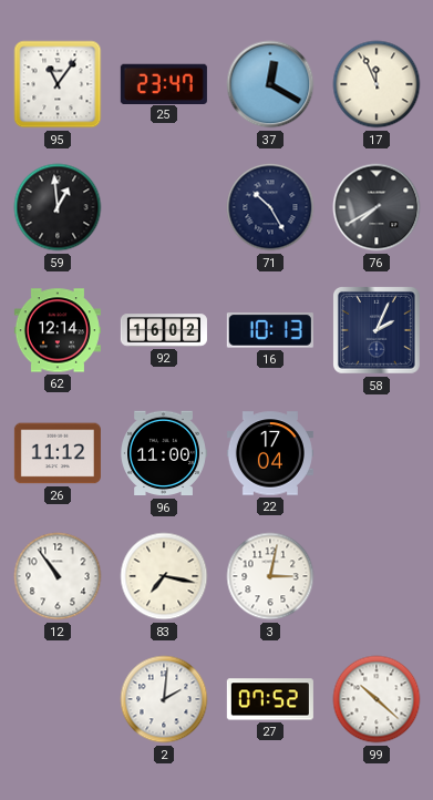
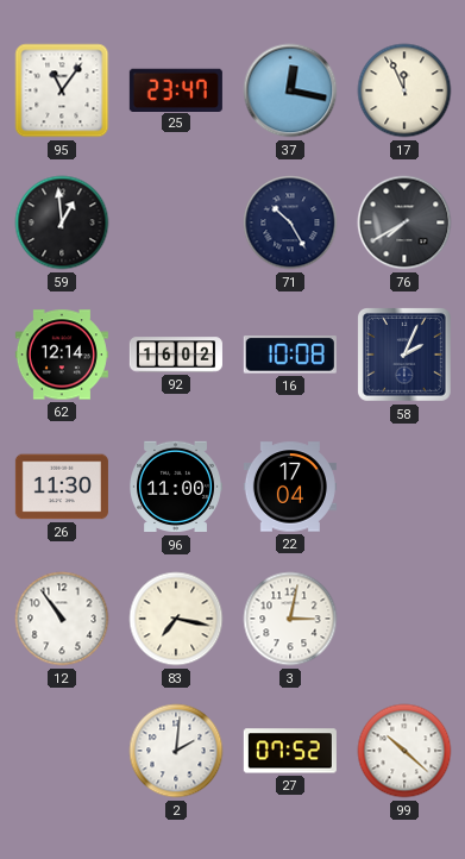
37: 12:20 -> 12:17
16: 10:13 -> 10:08
26: 11:12 -> 11:30
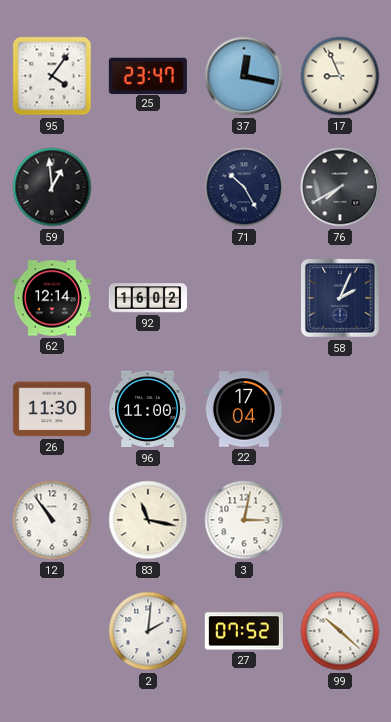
95: 11:06 -> 4:06
17: 11:56 -> 8:56
16: 10:08 -> none
83: 7:17 -> 11:17
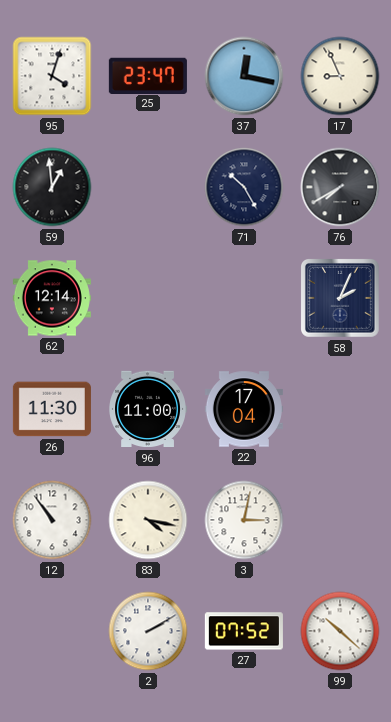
95: 4:06 -> 4:03
92: 16:02 -> none
83: 11:17 -> 4:17
2: 2:01 -> 2:10
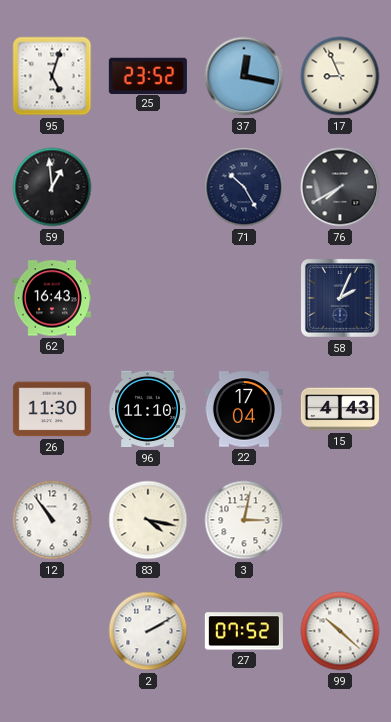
95: 4:03 -> 5:03
25: 23:47 -> 23:52
62: 12:14 -> 16:43
96: 11:00 -> 11:10
15: none -> 4:43
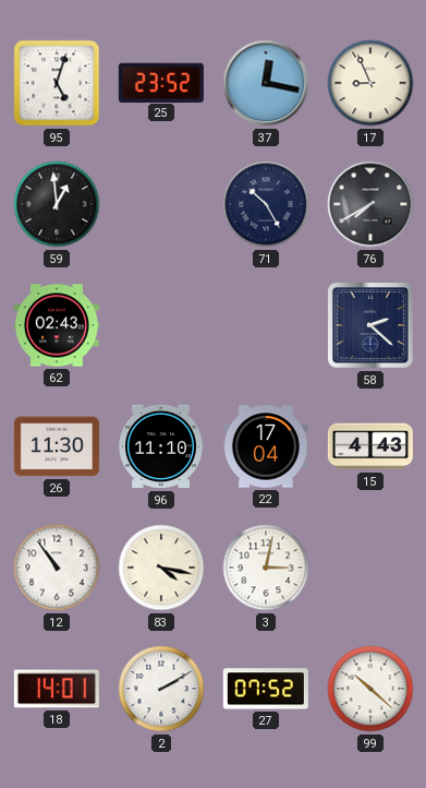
62: 16:43 -> 02:43
58: 2:04 -> 2:22
18: none -> 14:01
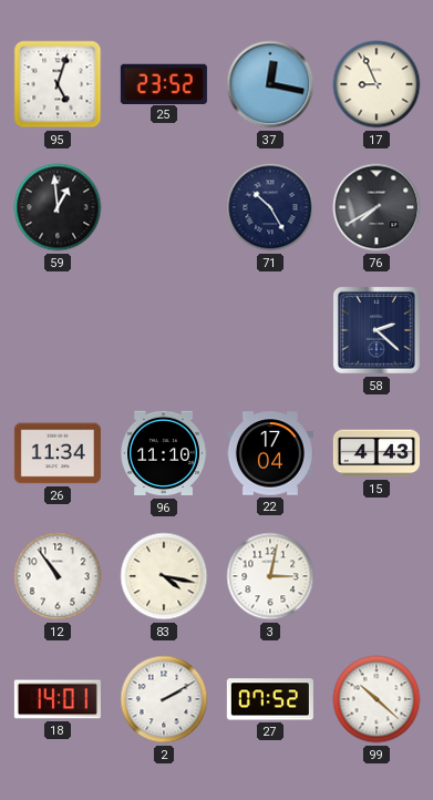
62: 02:43 -> none
26: 11:30 -> 11:34
